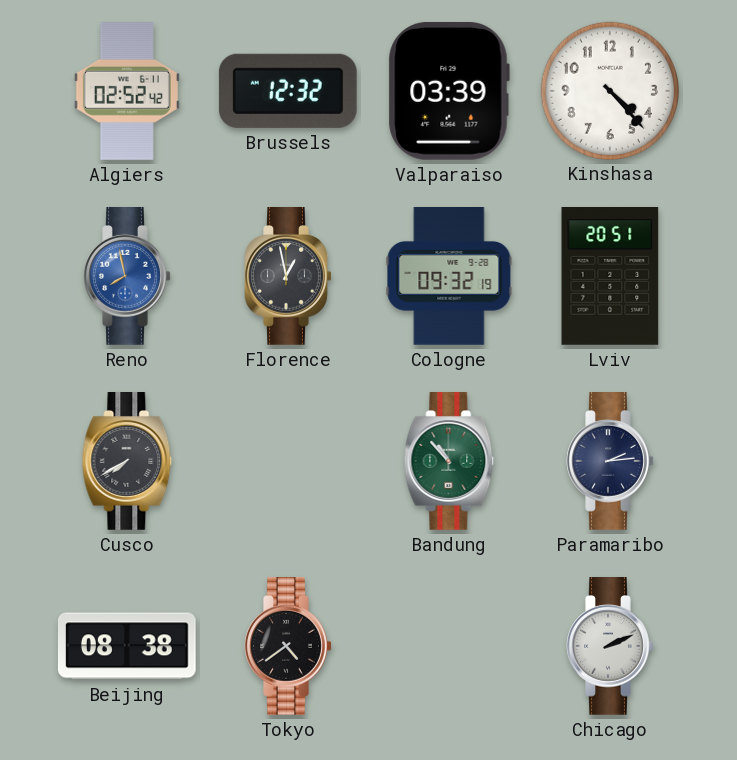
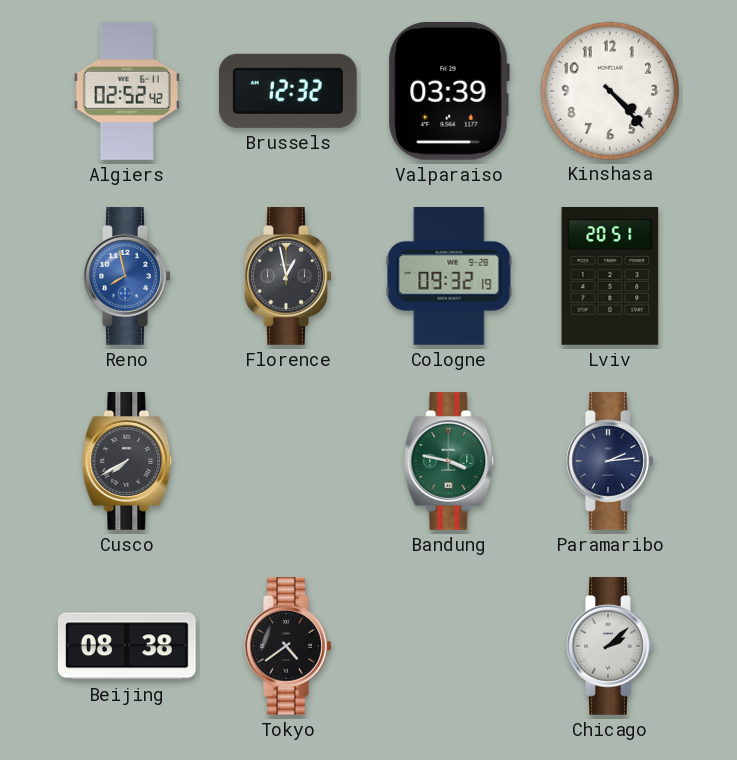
Bandung: 10:53 -> 3:47
Chicago: 2:11 -> 2:08
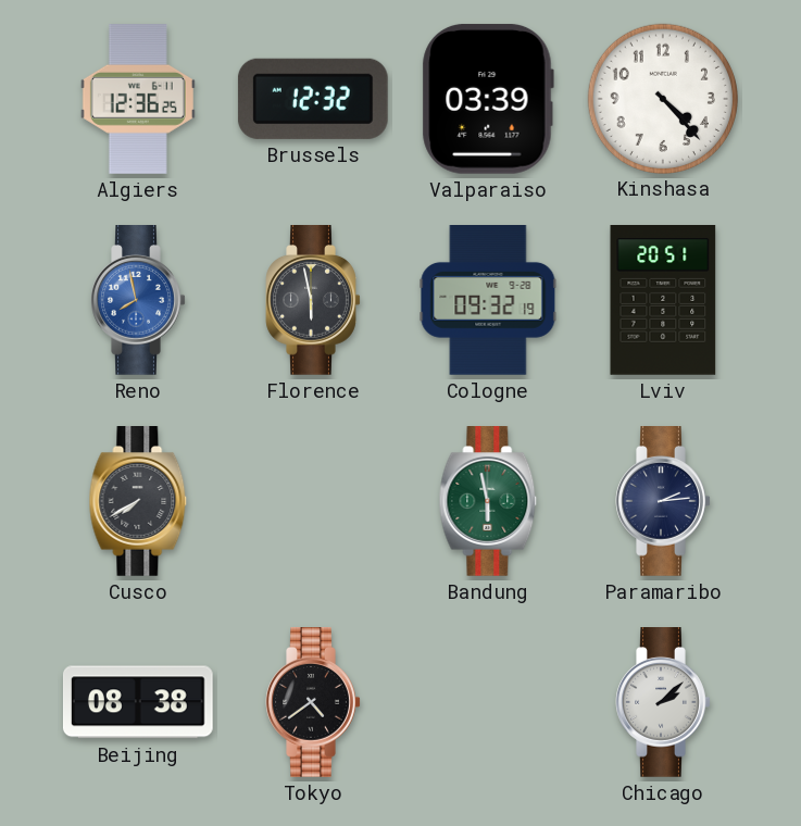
Algiers: 02:52 -> 12:36
Florence: 12:58 -> 5:58
Bandung: 3:47 -> 5:58
